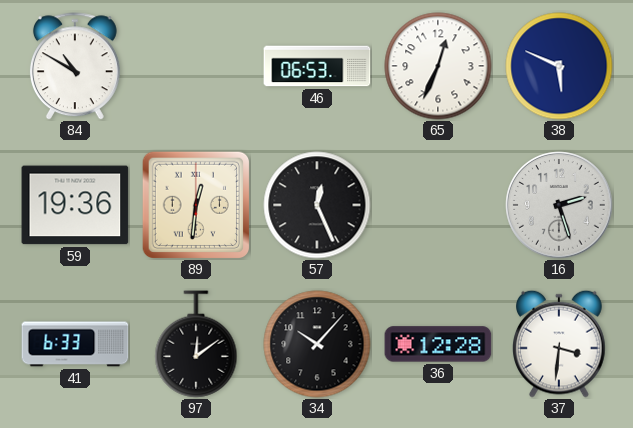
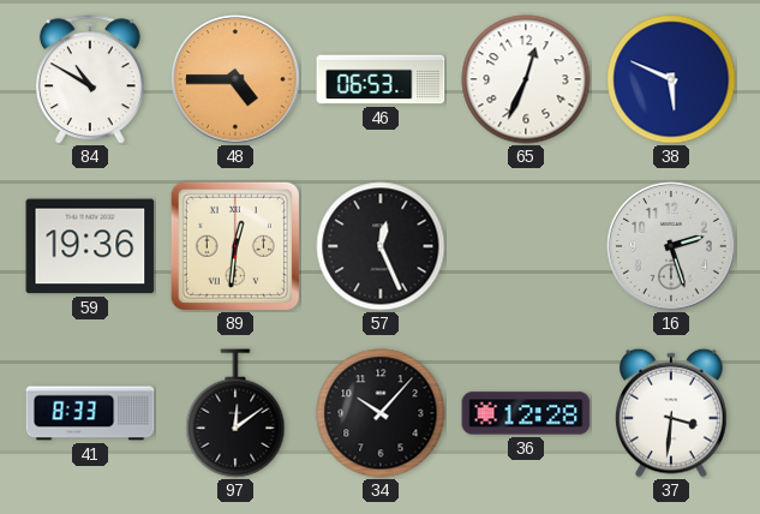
48: none -> 4:45
41: 6:33 -> 8:33
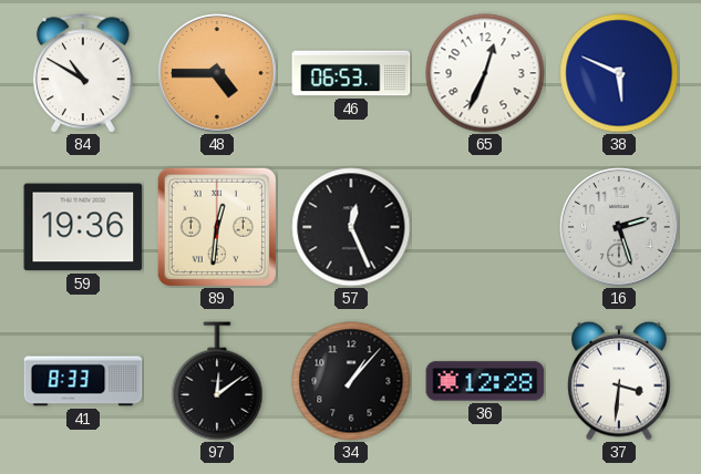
34: 10:07 -> 1:07
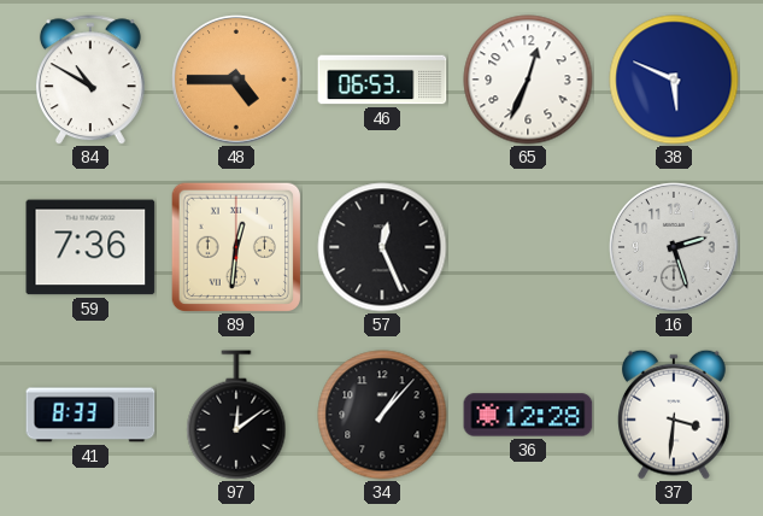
59: 19:36 -> 7:36
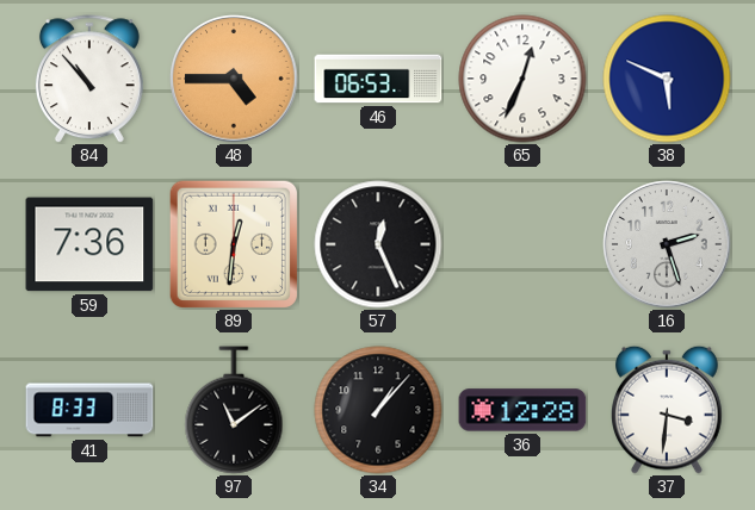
84: 10:50 -> 10:53
97: 12:09 -> 11:09
